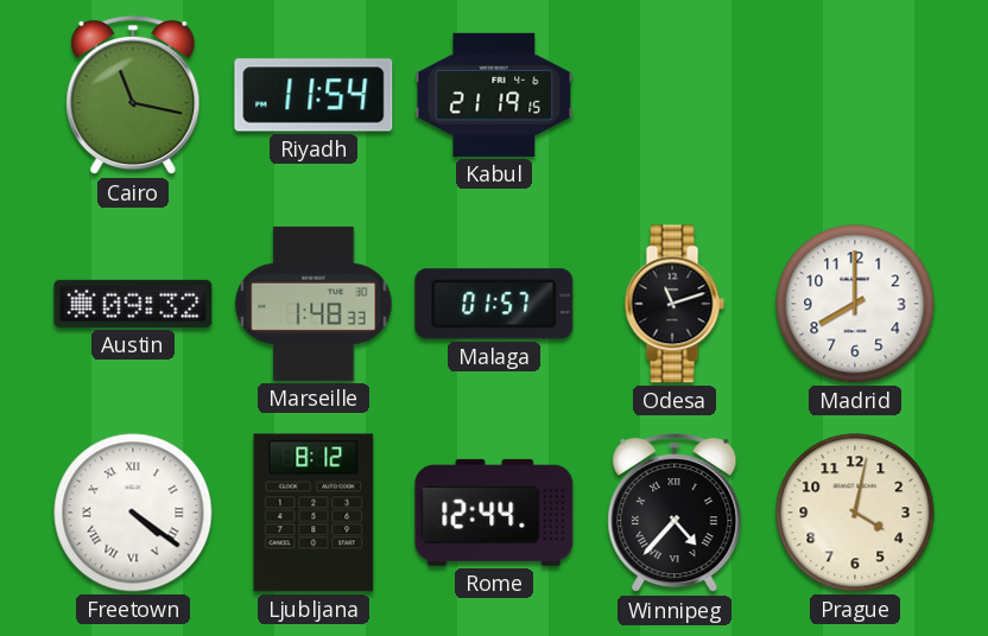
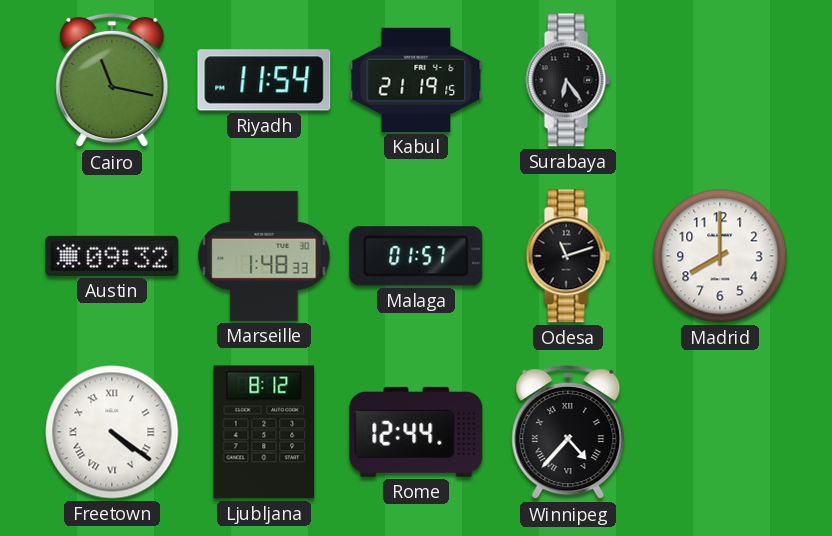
Surabaya: none -> 6:24
Prague: 4:02 -> none
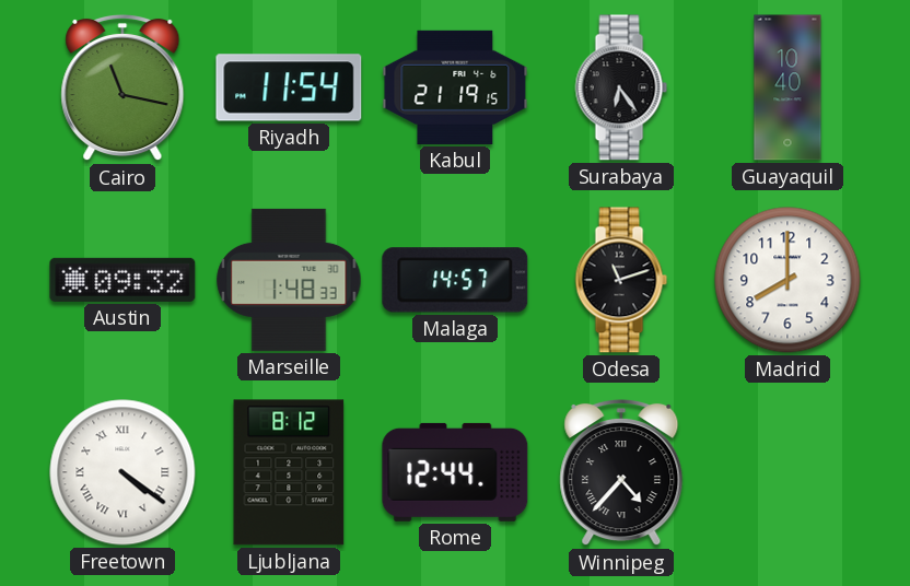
Guayaquil: none -> 10:40
Malaga: 01:57 -> 14:57
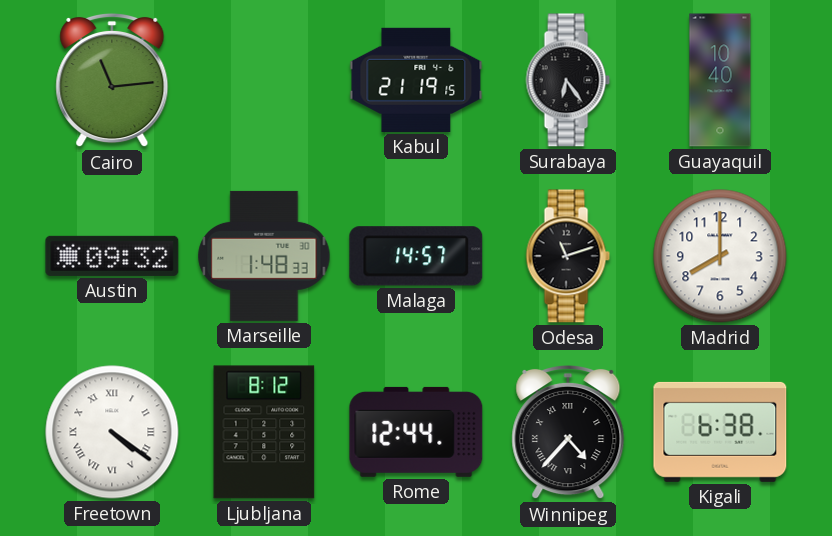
Cairo: 11:17 -> 11:14
Riyadh: 11:54 -> none
Kigali: none -> 6:38
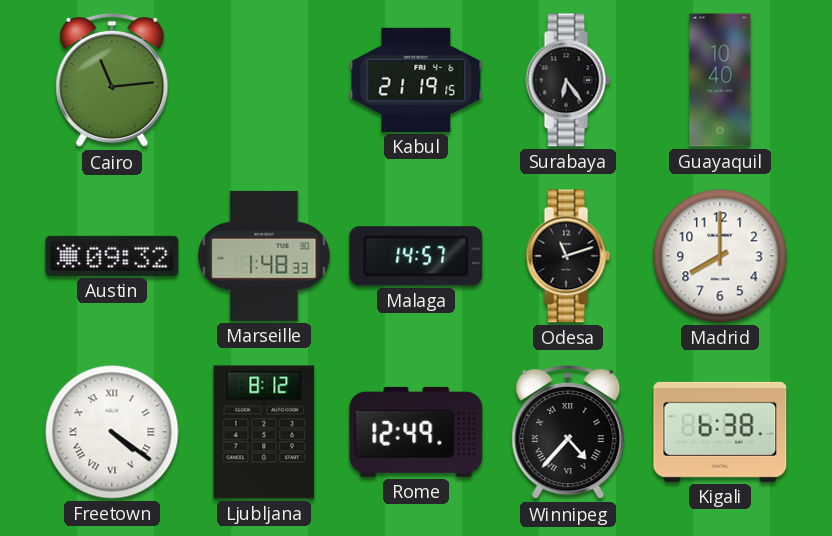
Rome: 12:44 -> 12:49
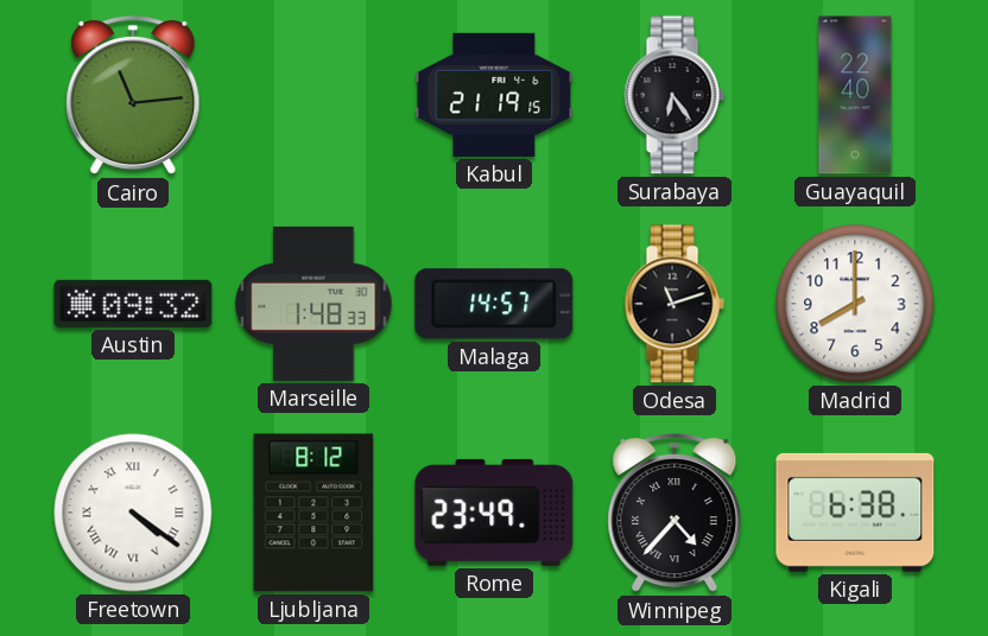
Guayaquil: 10:40 -> 22:40
Rome: 12:49 -> 23:49
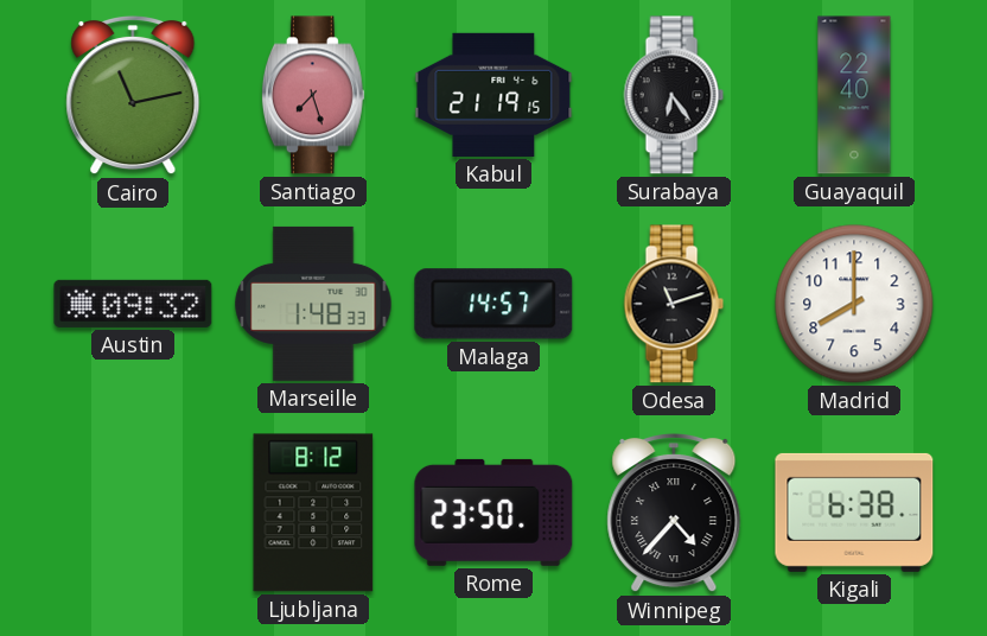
Cairo: 11:14 -> 11:13
Santiago: none -> 7:27
Freetown: 4:21 -> none
Rome: 23:49 -> 23:50
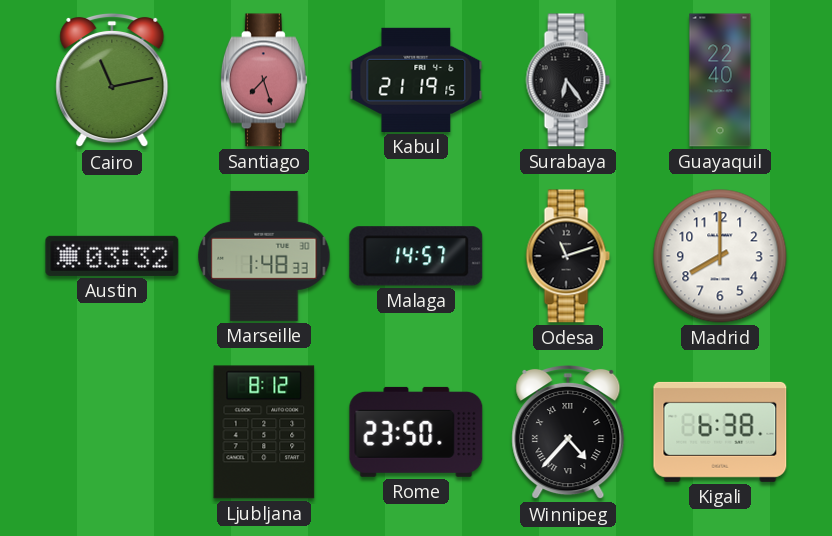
Austin: 09:32 -> 03:32
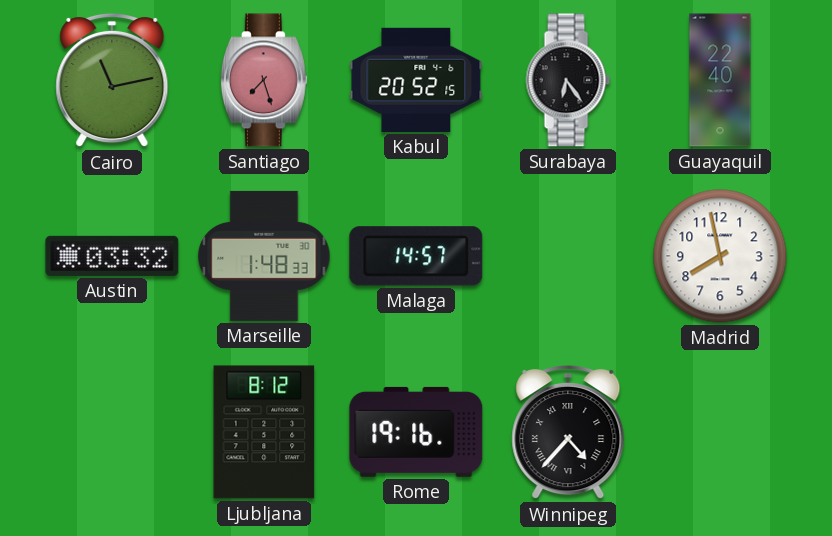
Kabul: 21:19 -> 20:52
Odesa: 11:12 -> none
Madrid: 8:00 -> 7:58
Rome: 23:50 -> 19:16
Kigali: 6:38 -> none
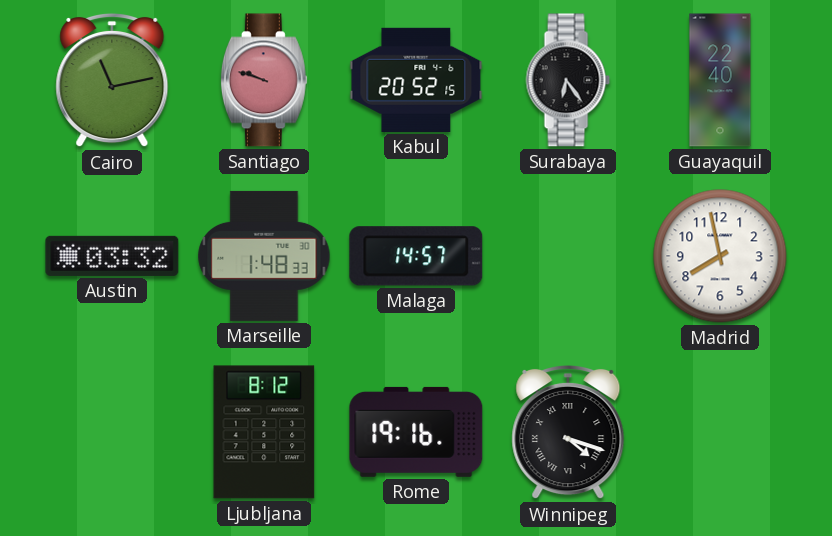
Santiago: 7:27 -> 9:48
Winnipeg: 4:37 -> 4:18
